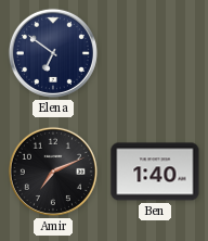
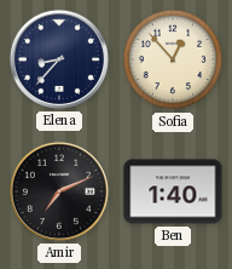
Elena: 6:51 -> 8:37
Sofia: none -> 12:53
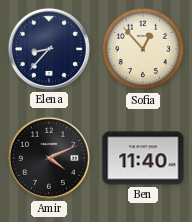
Amir: 7:11 -> 4:11
Ben: 1:40 -> 11:40
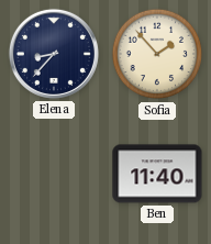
Sofia: 12:53 -> 1:53
Amir: 4:11 -> none
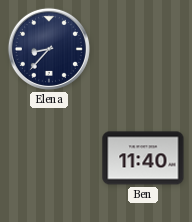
Sofia: 1:53 -> none
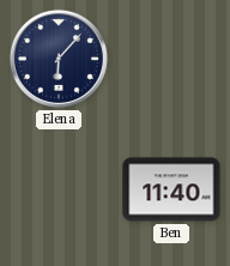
Elena: 8:37 -> 6:07
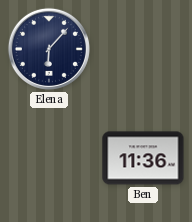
Ben: 11:40 -> 11:36
